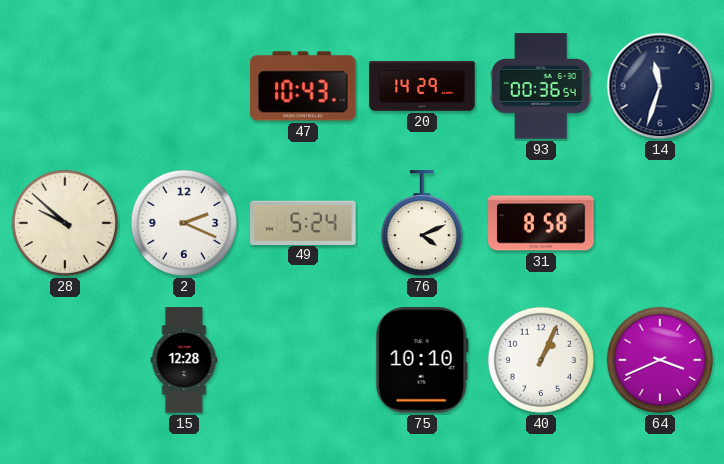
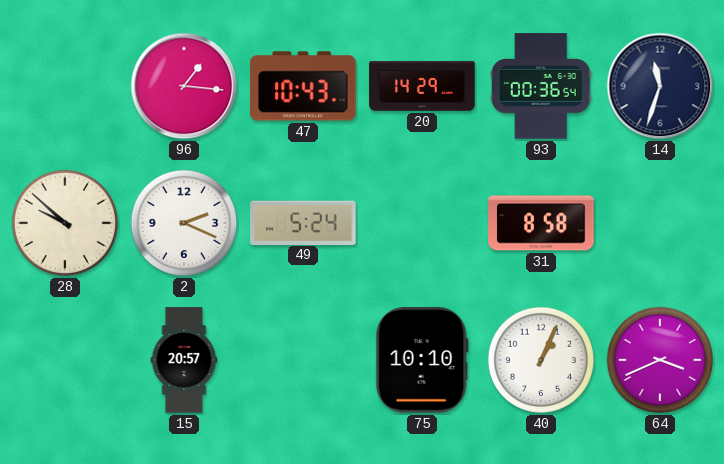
96: none -> 1:16
76: 4:11 -> none
15: 12:28 -> 20:57
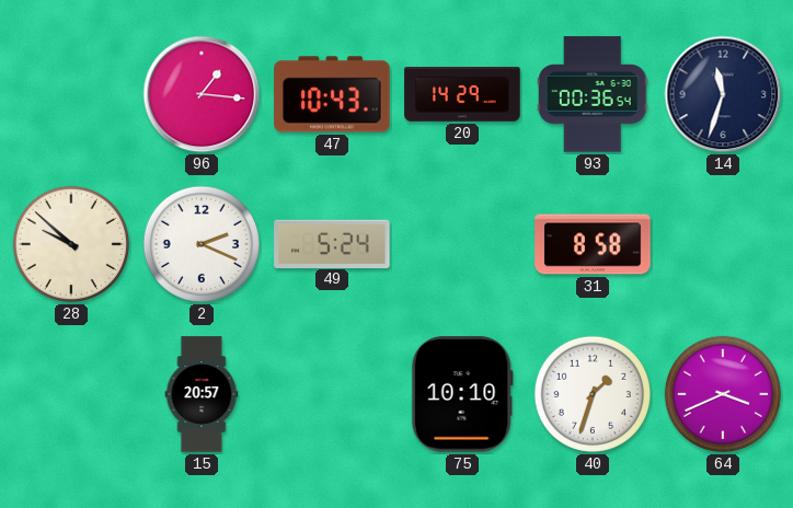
40: 1:04 -> 1:33
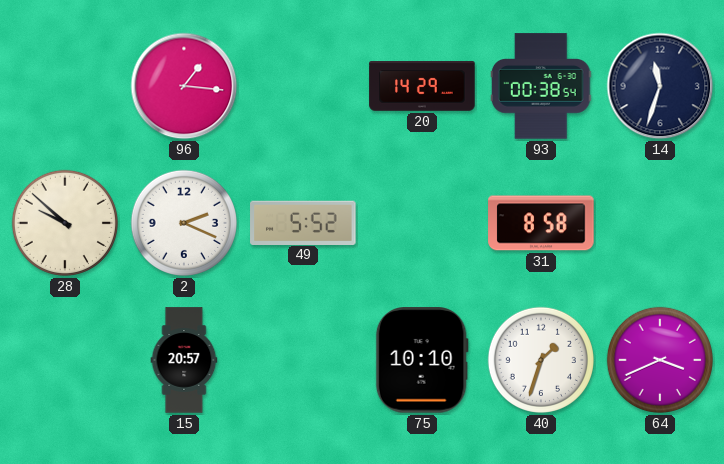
47: 10:43 -> none
93: 00:36 -> 00:38
49: 5:24 -> 5:52
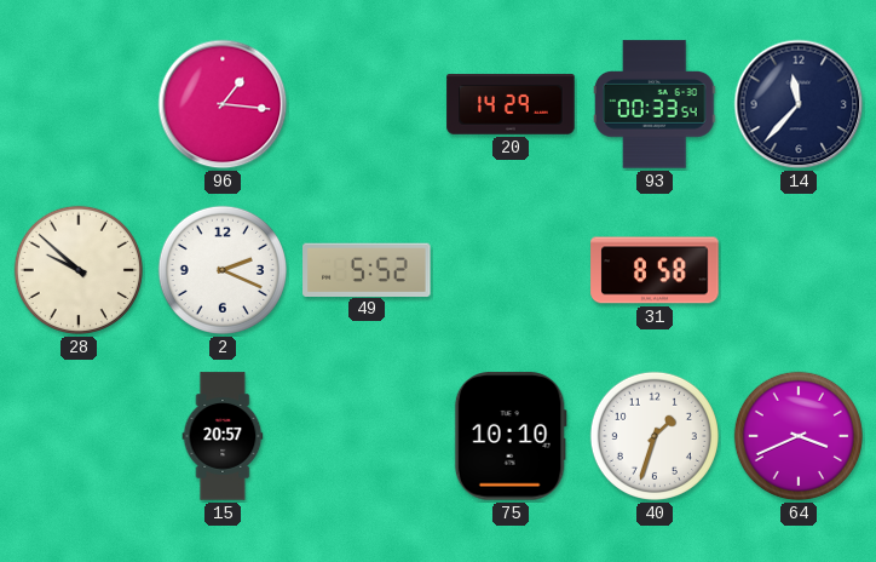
93: 00:38 -> 00:33
14: 11:33 -> 11:37
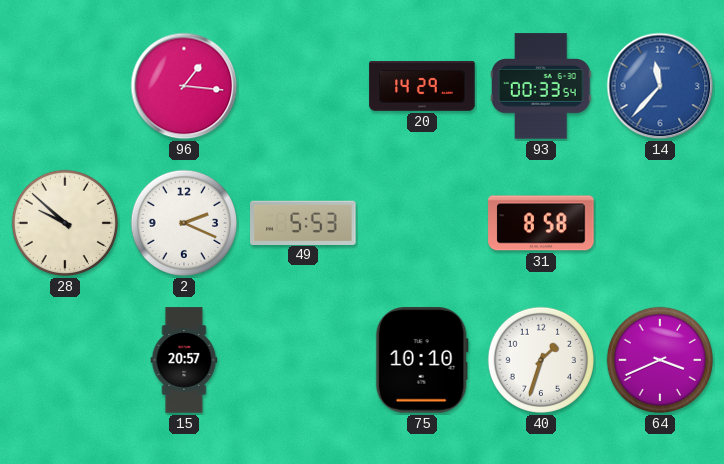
14 dial: navy -> blue
49: 5:52 -> 5:53
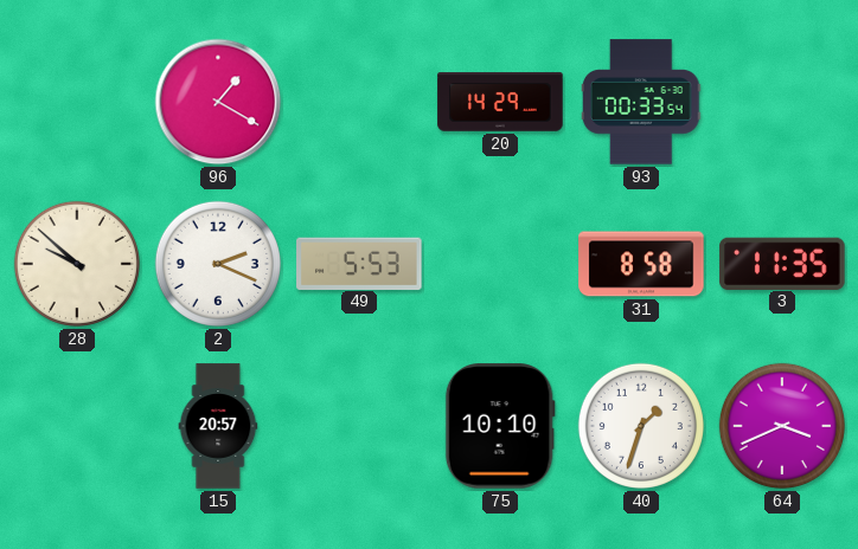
96: 1:16 -> 1:20
14: 11:37 -> none
3: none -> 11:35
